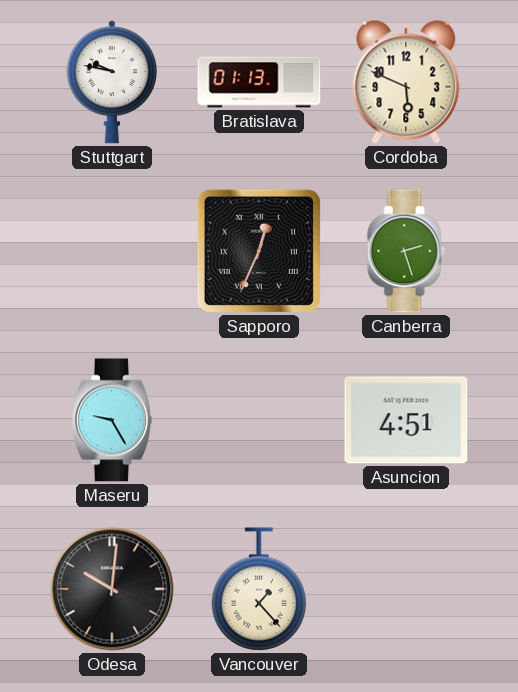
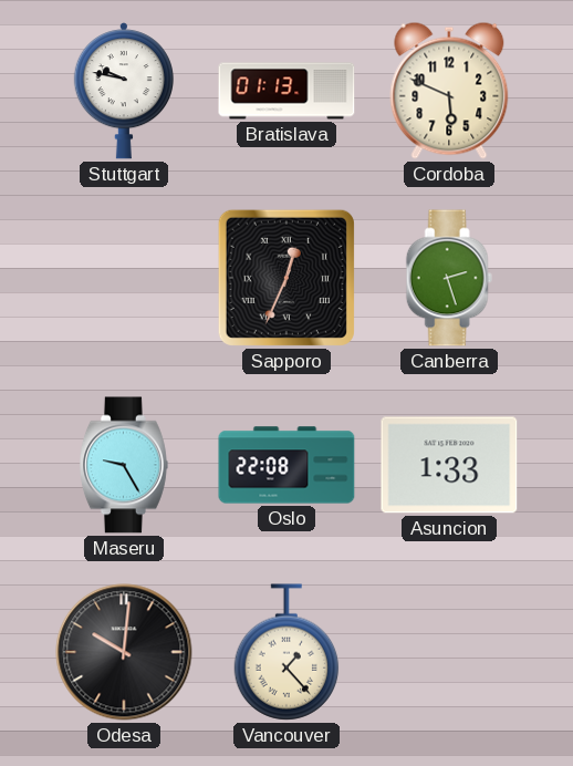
Oslo: none -> 22:08
Asuncion: 4:51 -> 1:33
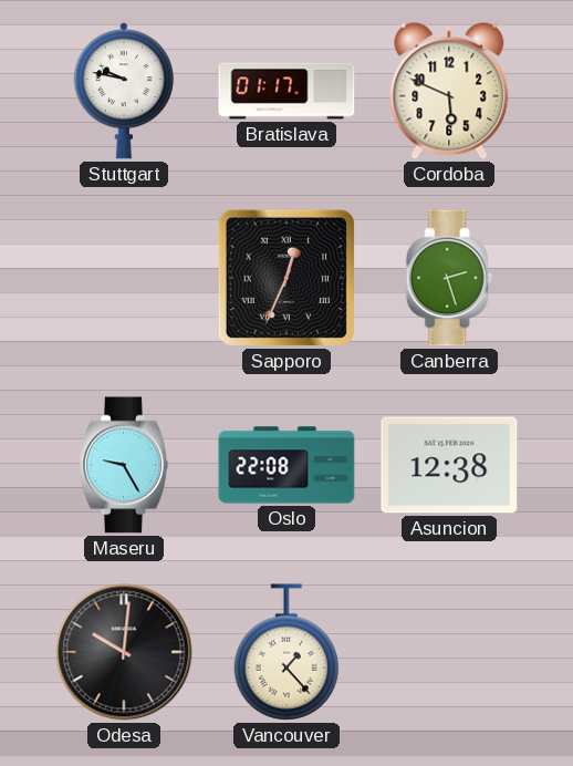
Bratislava: 01:13 -> 01:17
Asuncion: 1:33 -> 12:38
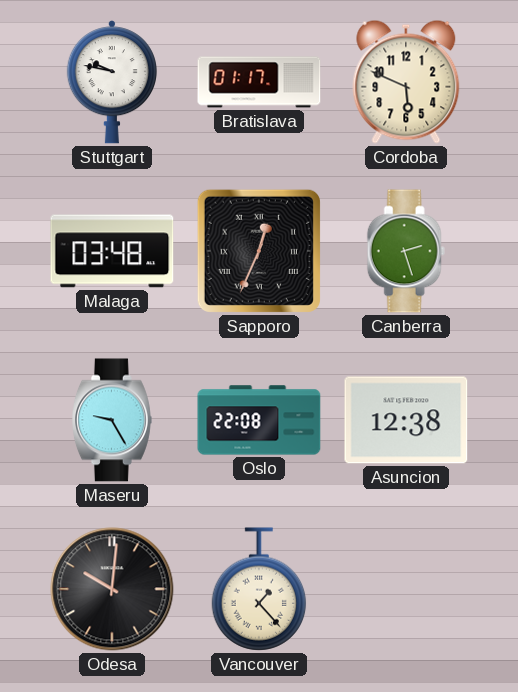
Malaga: none -> 03:48
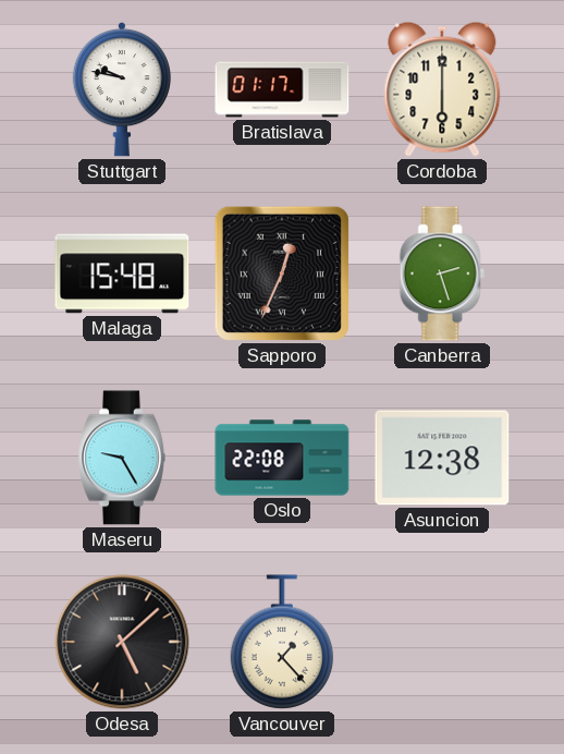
Cordoba: 5:49 -> 6:00
Malaga: 03:48 -> 15:48
Odesa: 10:01 -> 5:08
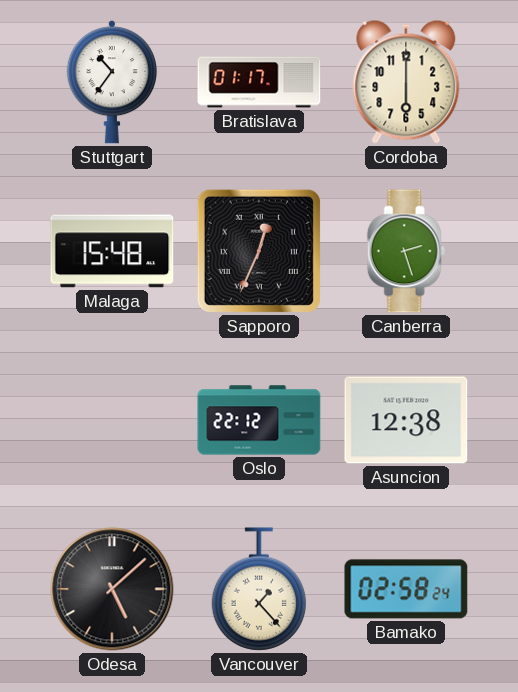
Stuttgart: 9:47 -> 10:36
Maseru: 9:25 -> none
Oslo: 22:08 -> 22:12
Bamako: none -> 02:58
